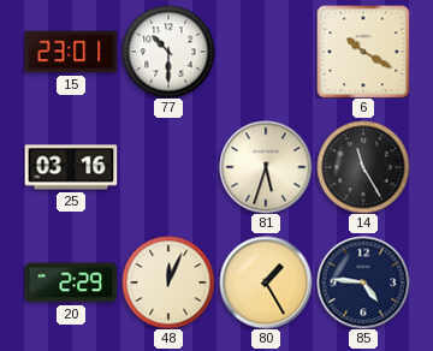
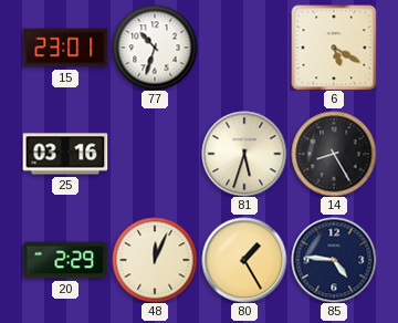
77: 10:30 -> 10:33
6: 10:20 -> 5:20
14: 11:25 -> 8:25
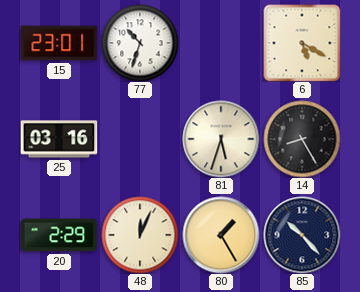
85: 4:46 -> 10:23
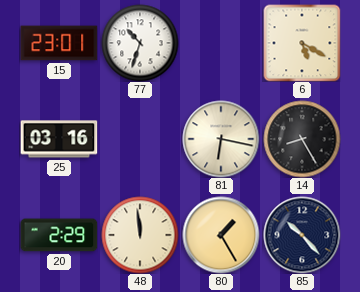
81: 5:33 -> 6:17
48: 12:04 -> 11:59
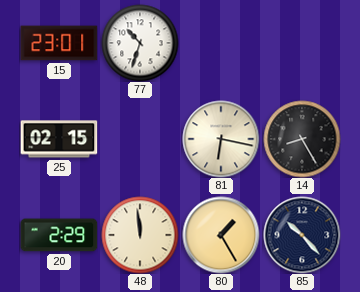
6: 5:20 -> none
25: 03:16 -> 02:15
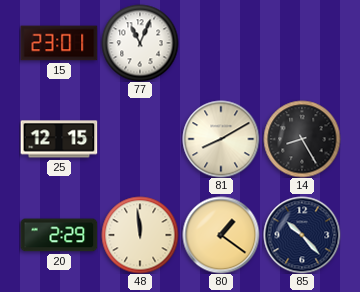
77: 10:33 -> 11:04
25: 02:15 -> 12:15
81: 6:17 -> 8:10
80: 1:25 -> 1:21
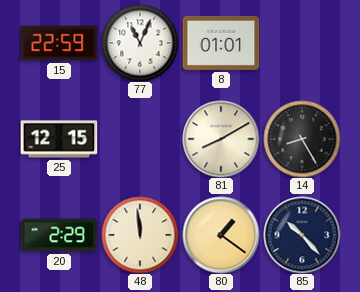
15: 23:01 -> 22:59
8: none -> 01:01
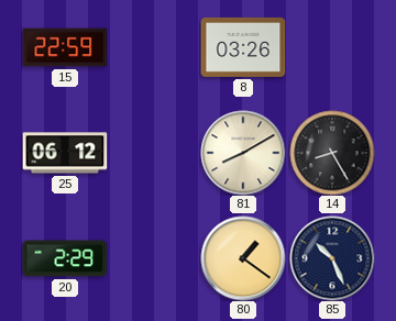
77: 11:04 -> none
8: 01:01 -> 03:26
25: 12:15 -> 06:12
48: 11:59 -> none
85: 10:23 -> 10:26
